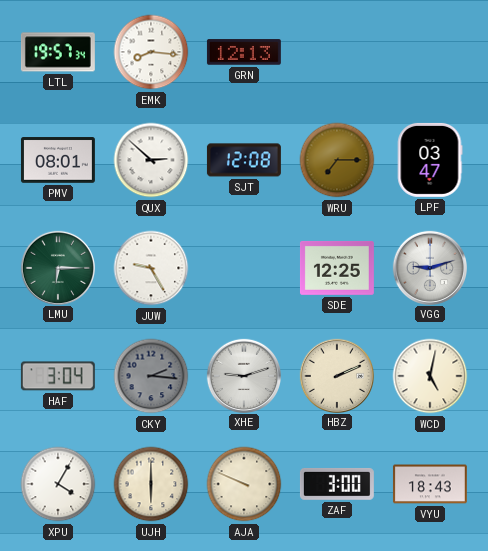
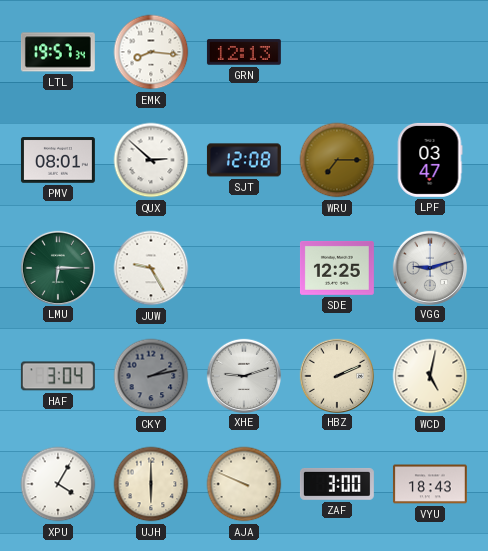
CKY: 2:16 -> 2:13
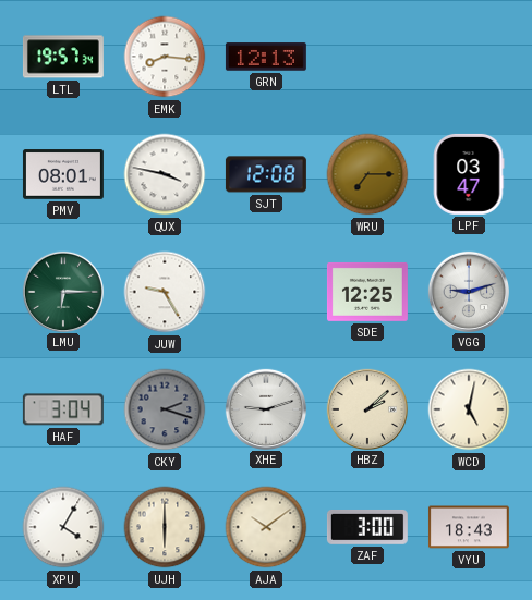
QUX: 2:52 -> 3:47
CKY: 2:13 -> 2:18
HBZ: 2:11 -> 2:08
AJA: 9:49 -> 10:09
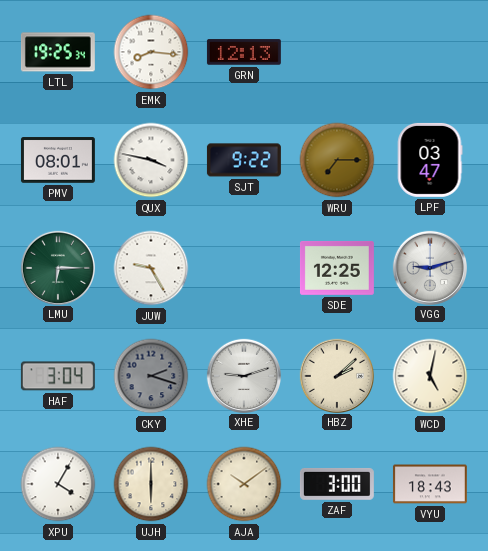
LTL: 19:57 -> 19:25
SJT: 12:08 -> 9:22
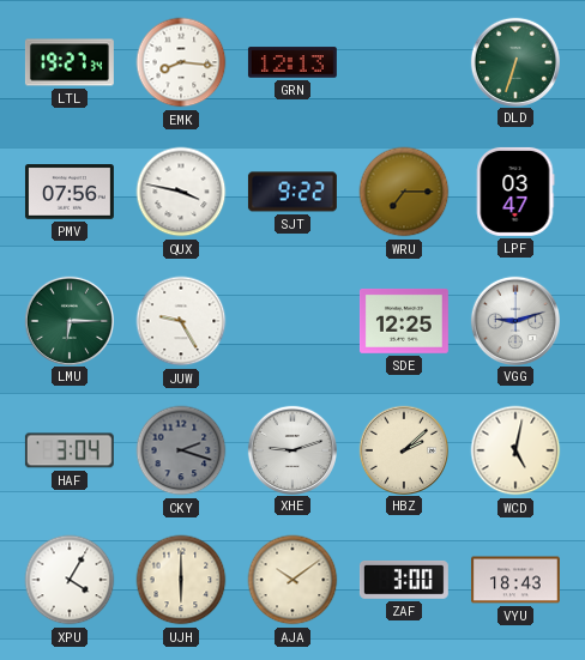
LTL: 19:25 -> 19:27
DLD: none -> 6:33
PMV: 08:01 -> 07:56
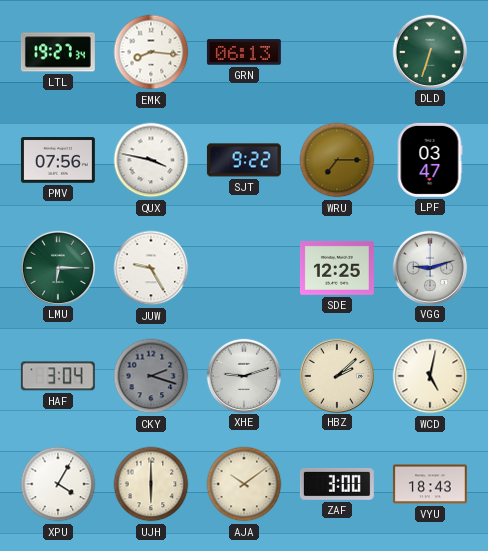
GRN: 12:13 -> 06:13
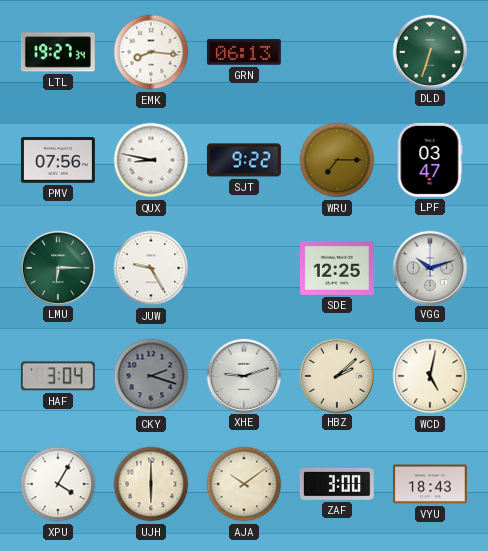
QUX: 3:47 -> 8:47
VGG: 9:12 -> 10:12
